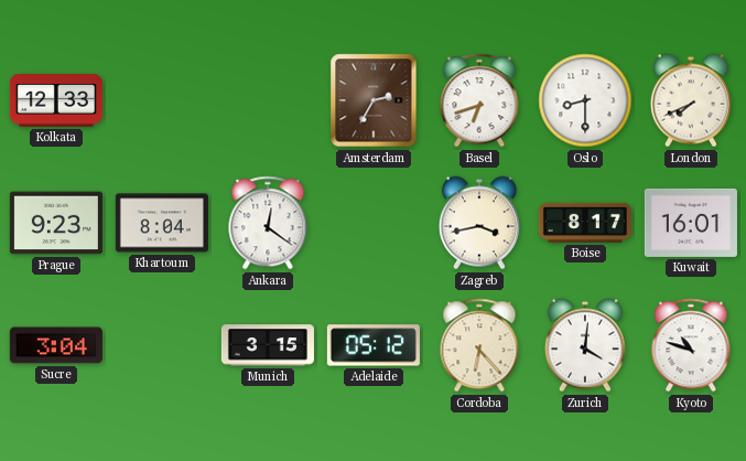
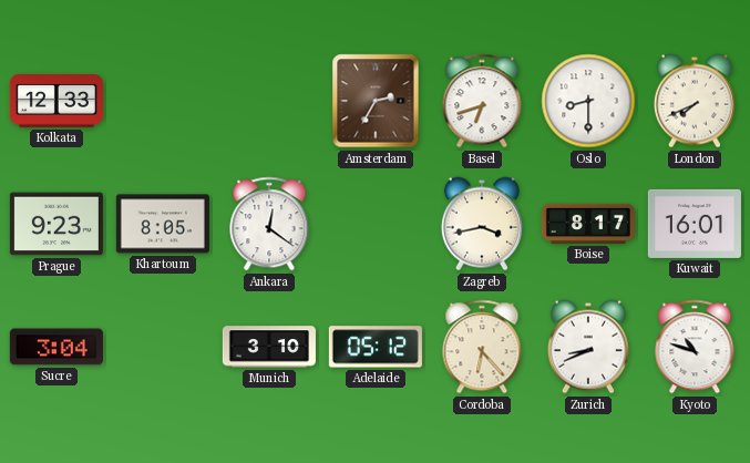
Khartoum: 8:04 -> 8:05
Munich: 3:15 -> 3:10
Zurich: 4:01 -> 8:41
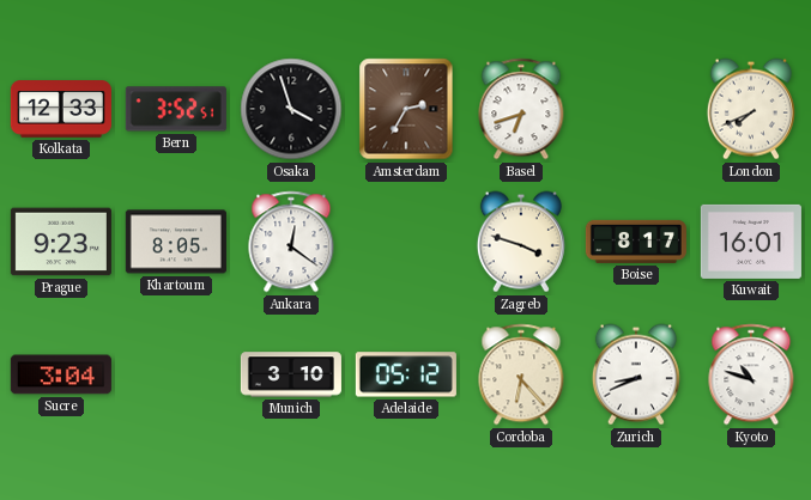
Bern: none -> 3:52
Osaka: none -> 3:57
Oslo: 8:30 -> none
Zagreb: 3:43 -> 3:48
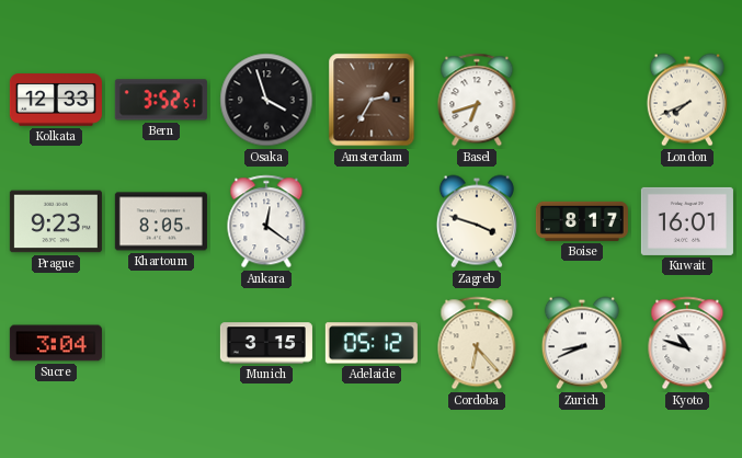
Munich: 3:10 -> 3:15
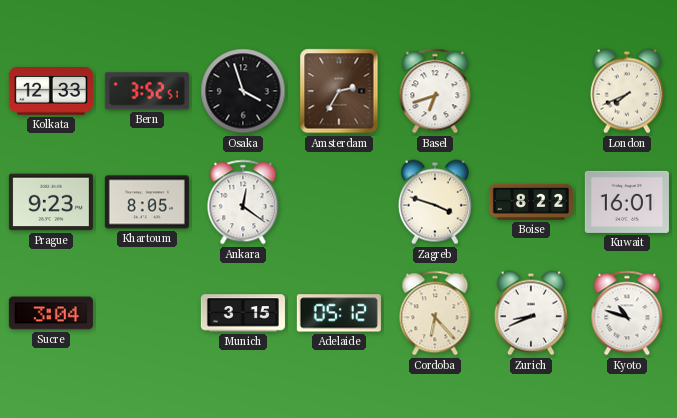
Boise: 8:17 -> 8:22
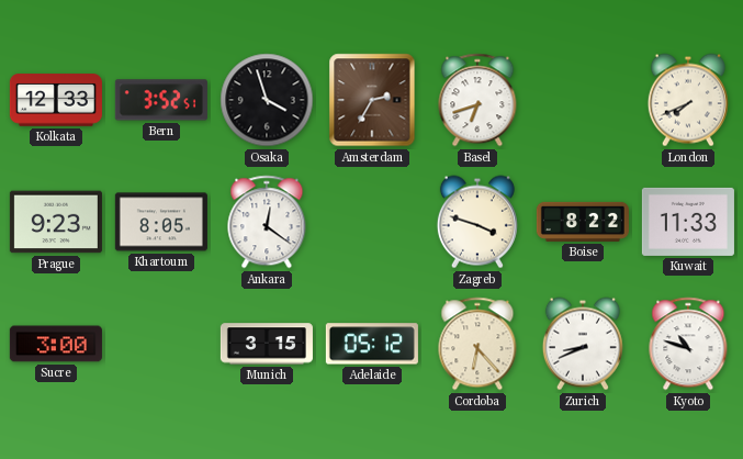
Kuwait: 16:01 -> 11:33
Sucre: 3:04 -> 3:00
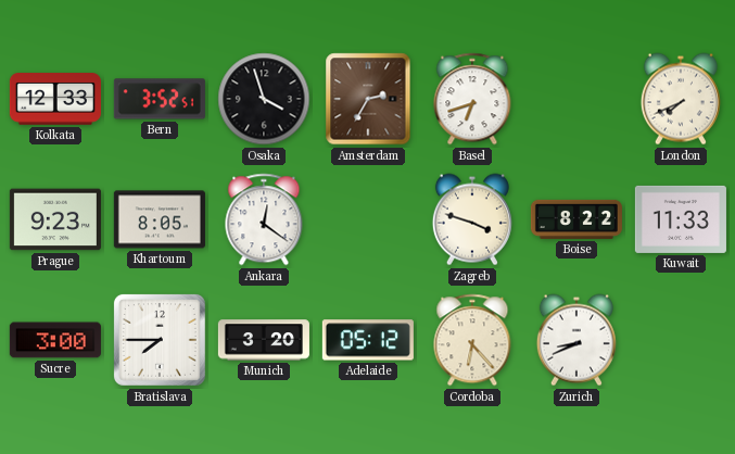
Bratislava: none -> 7:45
Munich: 3:15 -> 3:20
Kyoto: 10:48 -> none
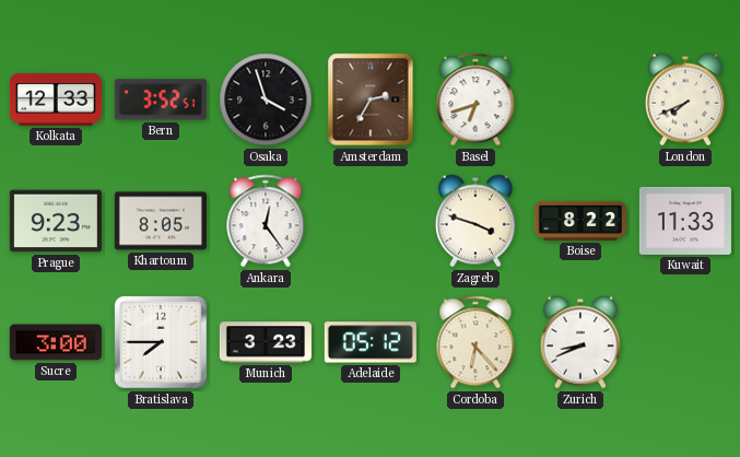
Ankara: 12:21 -> 12:24
Munich: 3:20 -> 3:23
